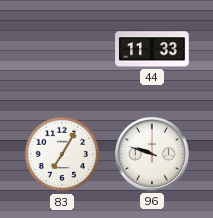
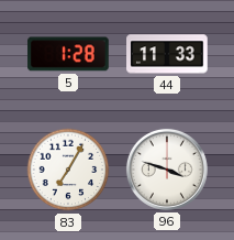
5: none -> 1:28
96: 9:48 -> 3:48
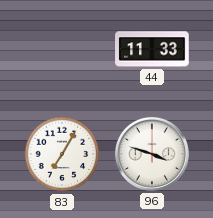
5: 1:28 -> none
